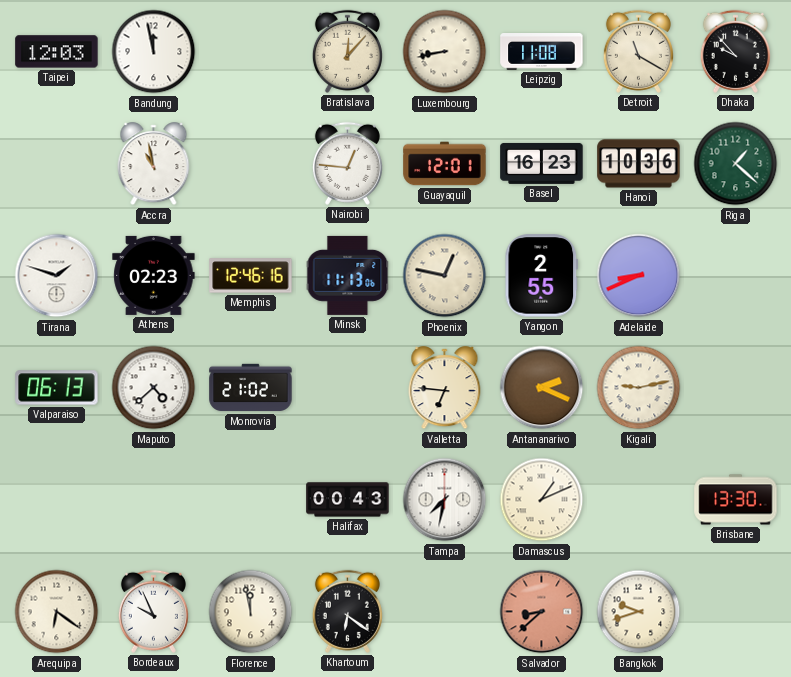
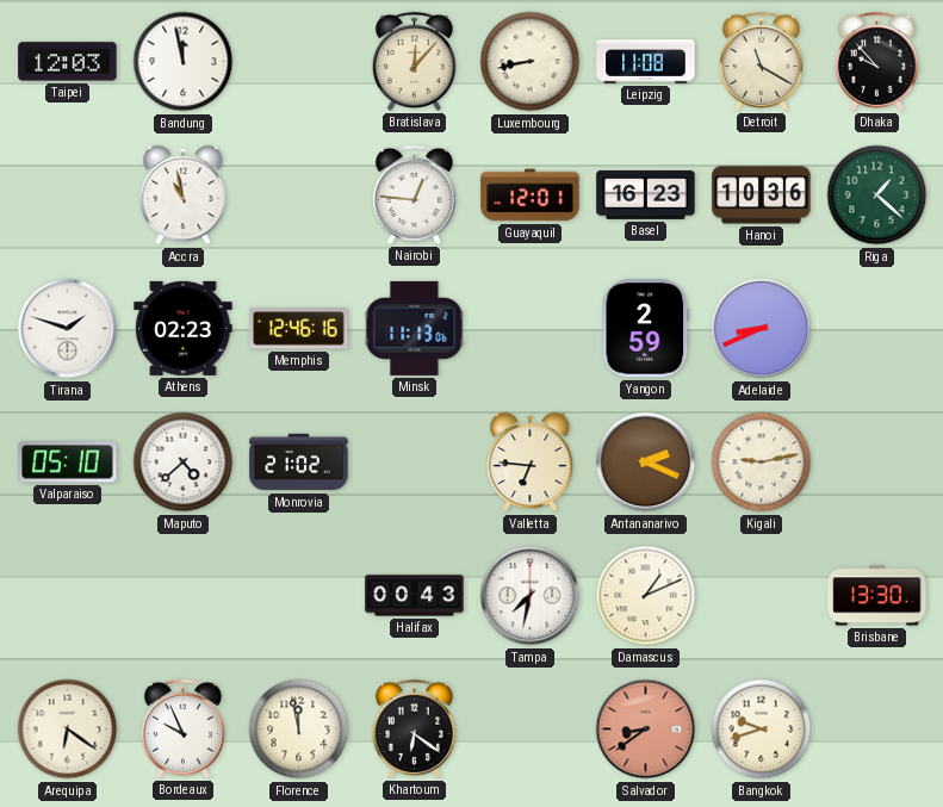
Phoenix: 12:47 -> none
Yangon: 2:55 -> 2:59
Valparaiso: 06:13 -> 05:10
Salvador: 8:38 -> 8:39
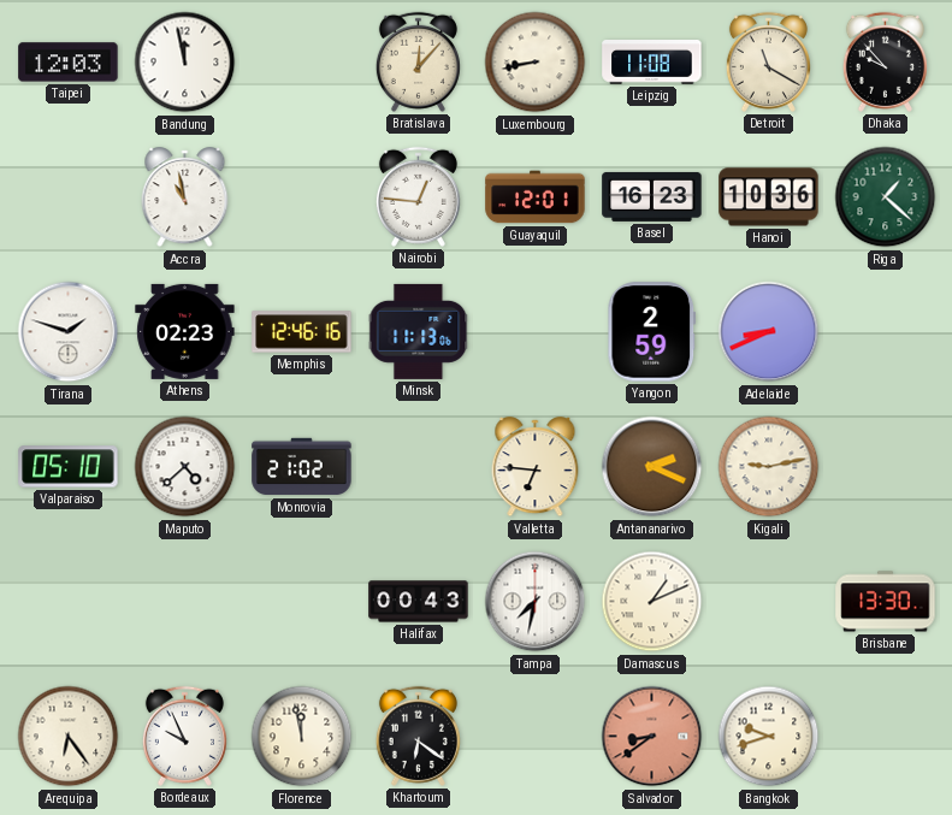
Arequipa: 6:21 -> 6:24
